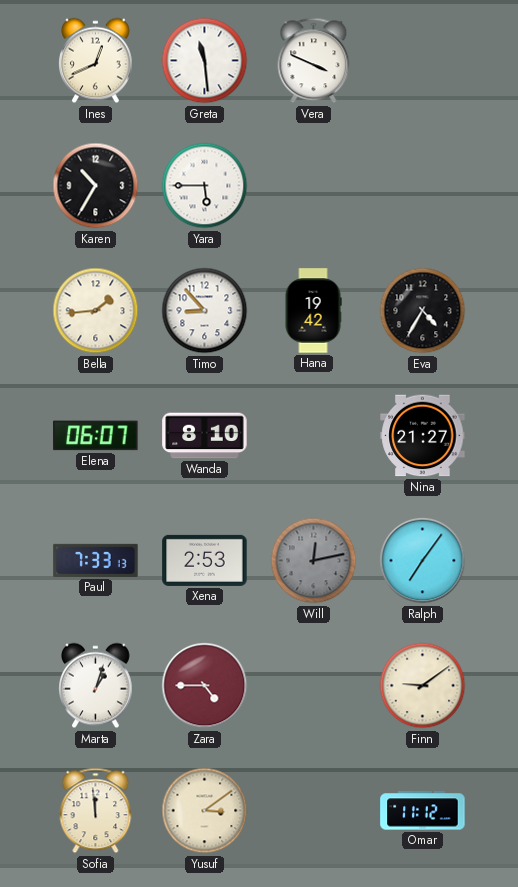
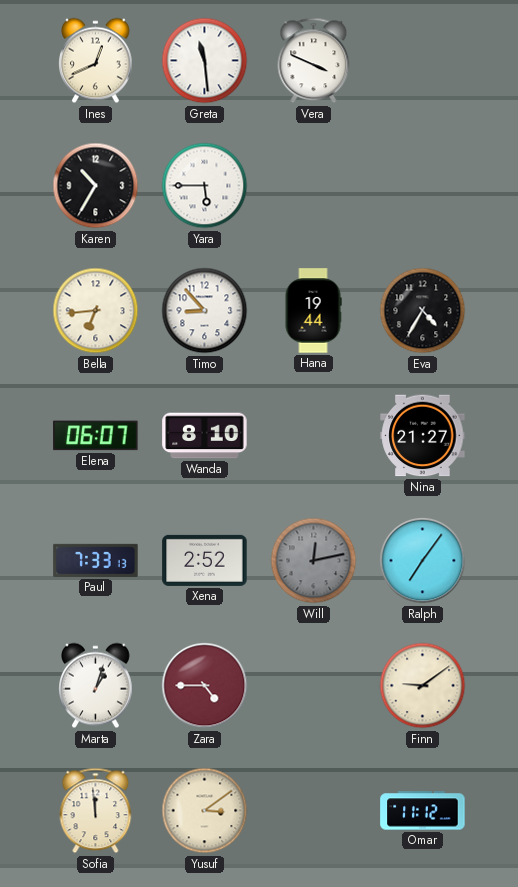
Bella: 1:44 -> 6:44
Hana: 19:42 -> 19:44
Xena: 2:53 -> 2:52
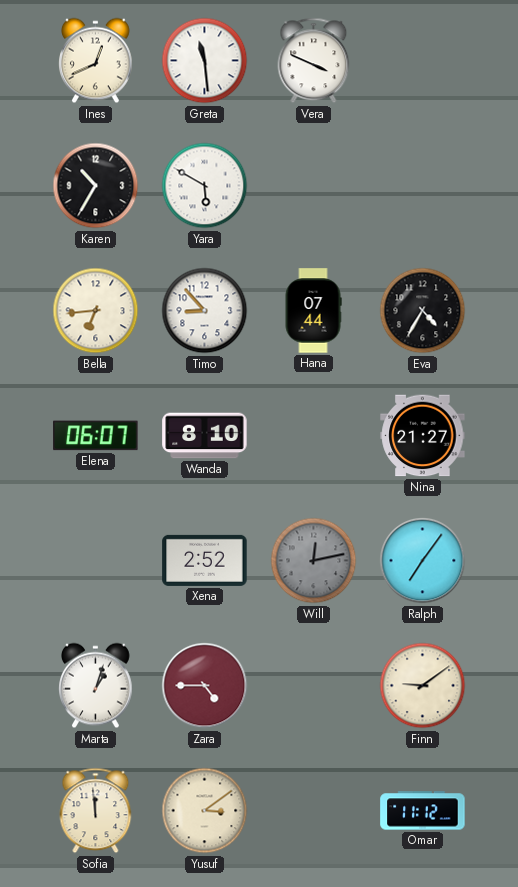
Yara: 5:45 -> 5:50
Hana: 19:44 -> 07:44
Paul: 7:33 -> none
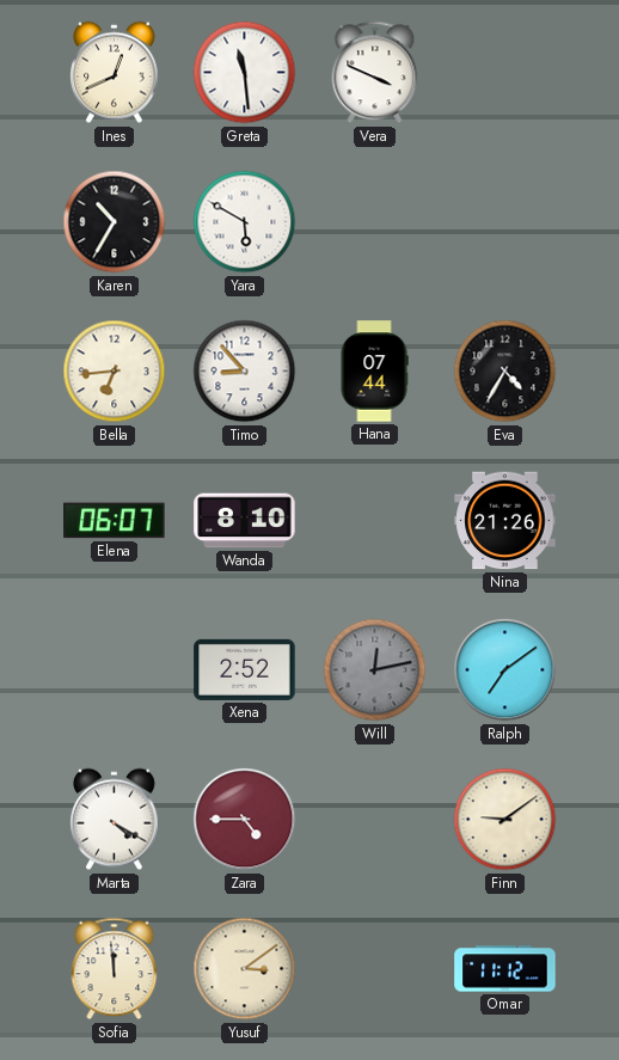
Nina: 21:27 -> 21:26
Ralph: 7:06 -> 7:09
Marta: 1:03 -> 4:20
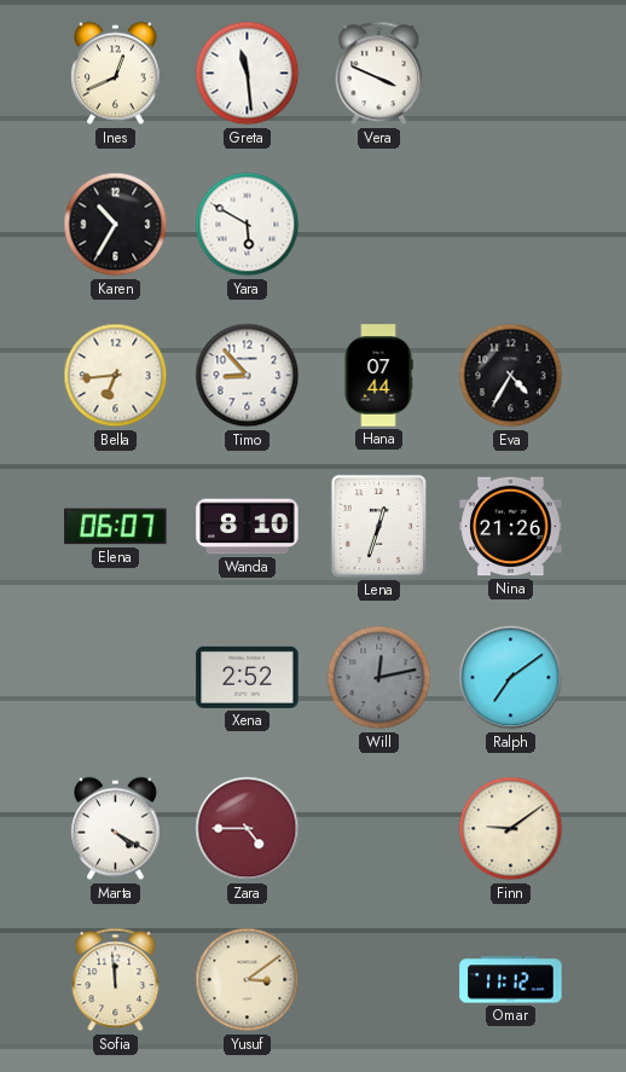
Lena: none -> 12:33
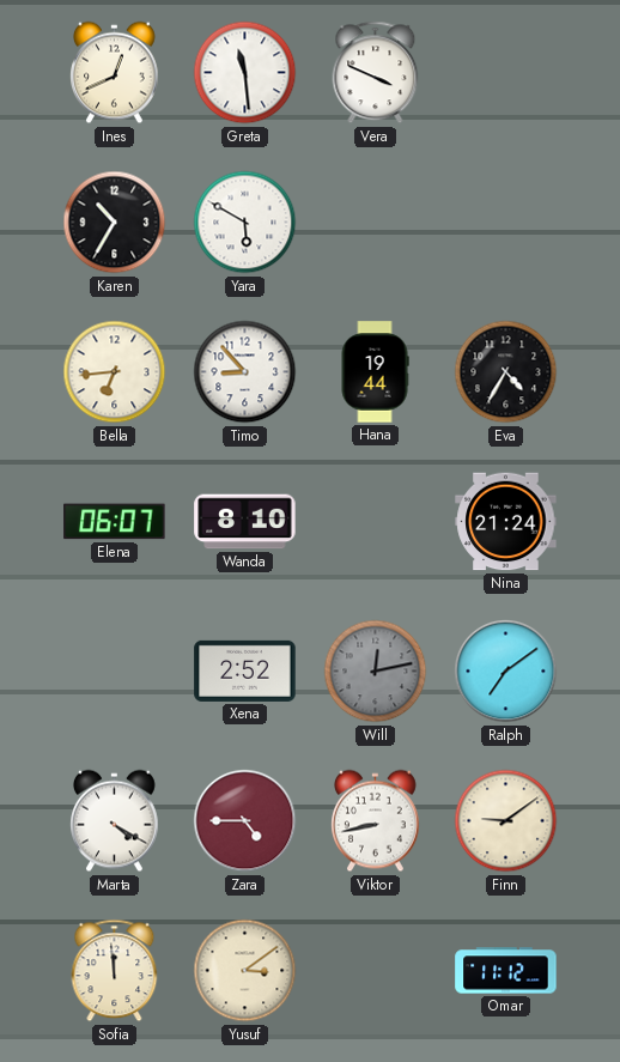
Hana: 07:44 -> 19:44
Lena: 12:33 -> none
Nina: 21:26 -> 21:24
Viktor: none -> 8:43
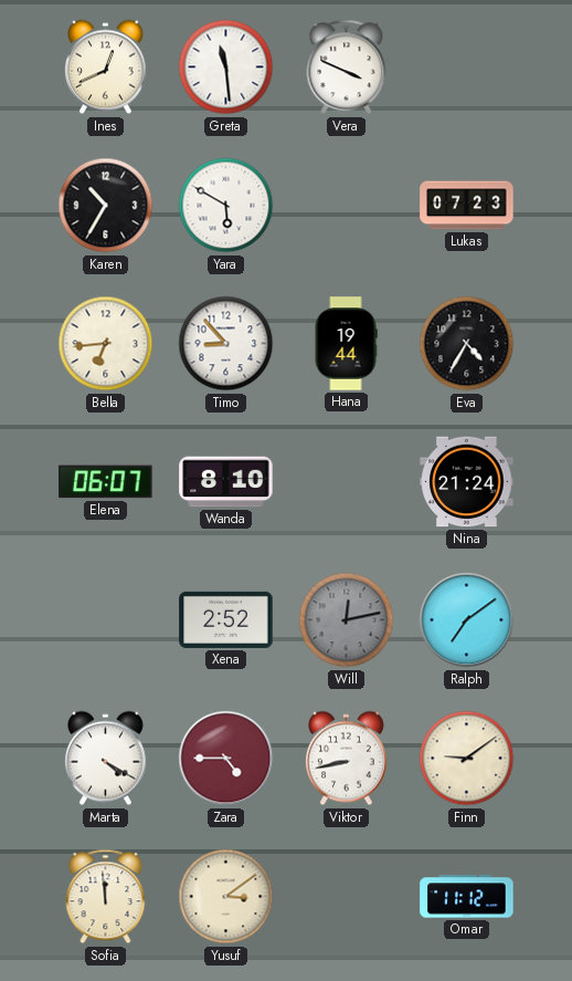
Lukas: none -> 07:23
